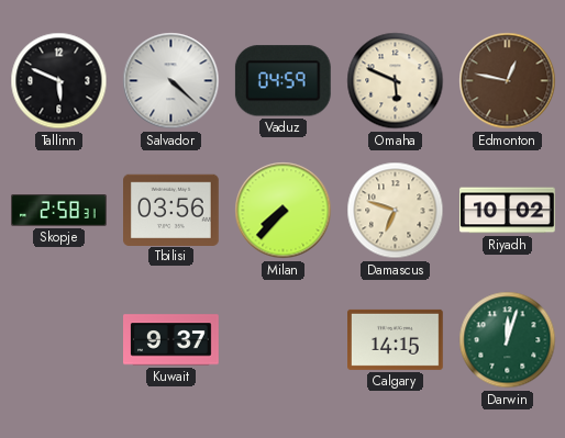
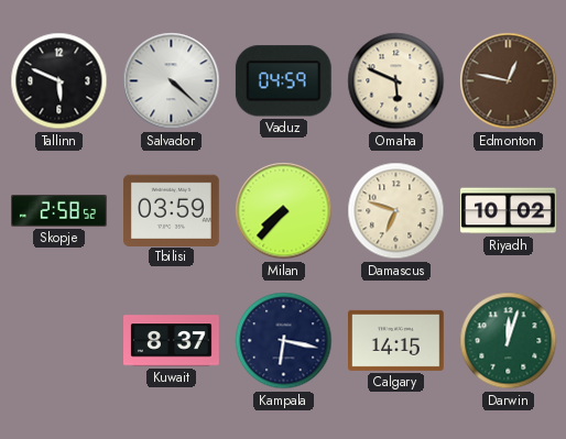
Skopje: 2:58:31 -> 2:58:52
Tbilisi: 03:56 -> 03:59
Kuwait: 9:37 -> 8:37
Kampala: none -> 6:17
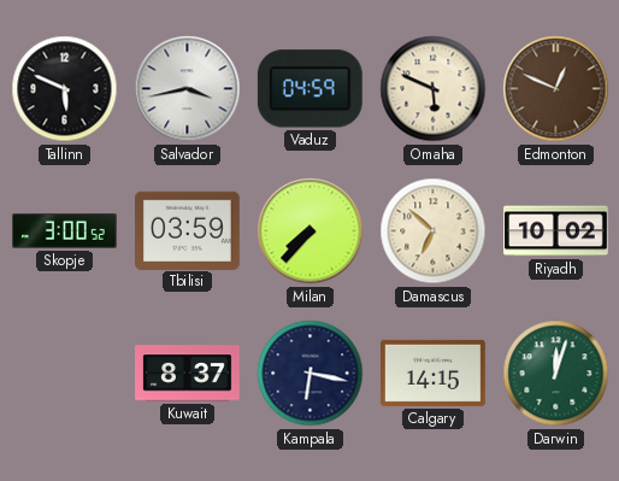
Salvador: 4:22 -> 3:43
Edmonton: 12:47 -> 12:49
Skopje: 2:58 -> 3:00
Damascus: 6:48 -> 6:52
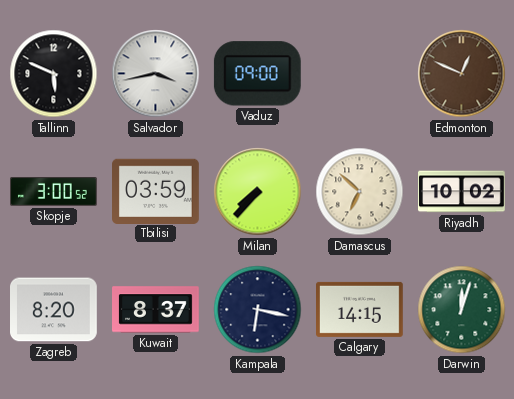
Vaduz: 04:59 -> 09:00
Omaha: 5:49 -> none
Zagreb: none -> 8:20
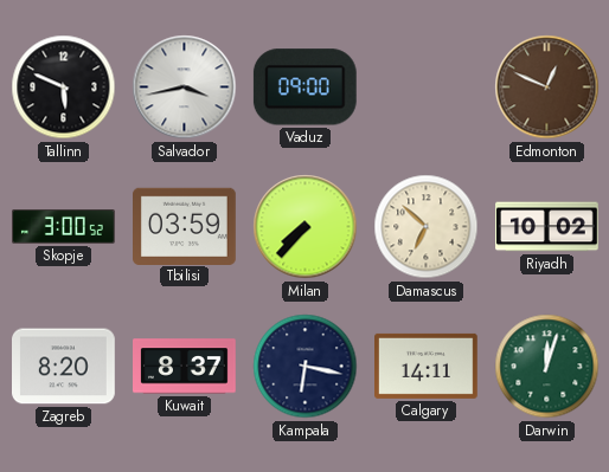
Calgary: 14:15 -> 14:11
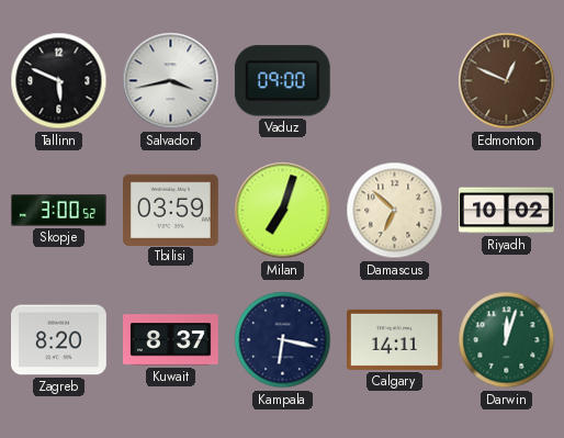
Milan: 7:37 -> 7:03
